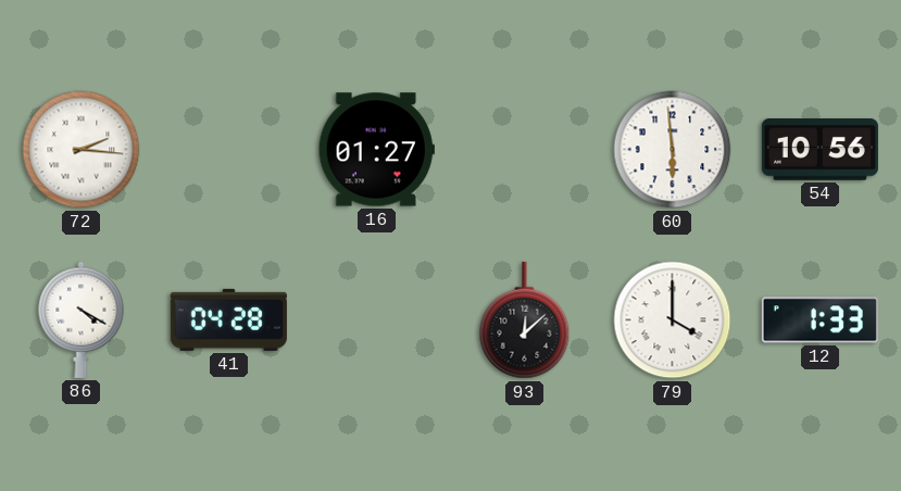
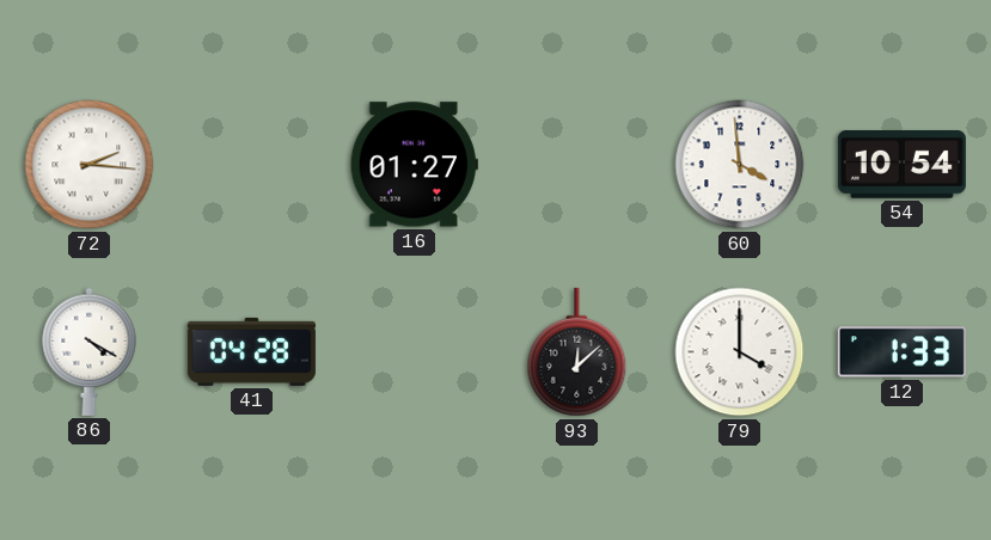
60: 5:59 -> 3:59
54: 10:56 -> 10:54
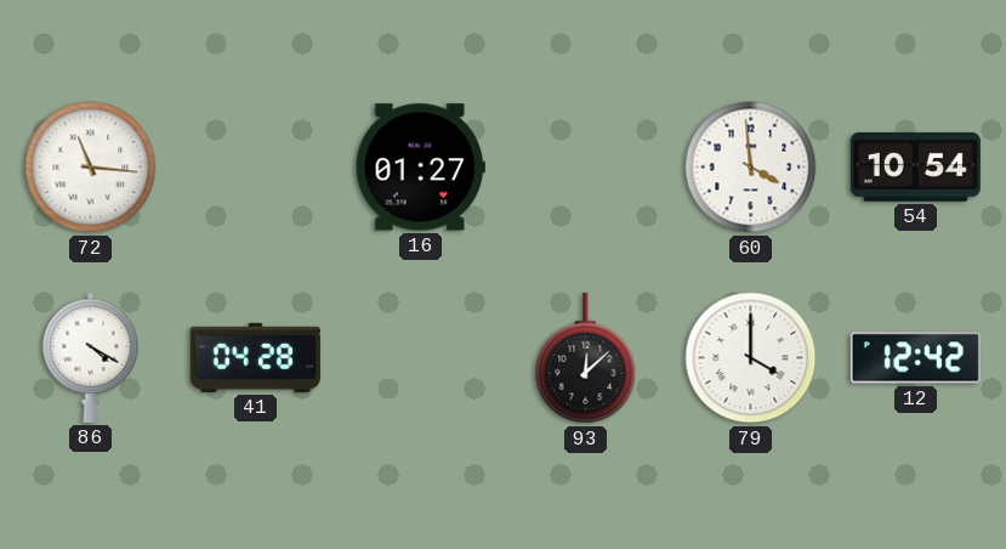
72: 2:16 -> 11:16
12: 1:33 -> 12:42
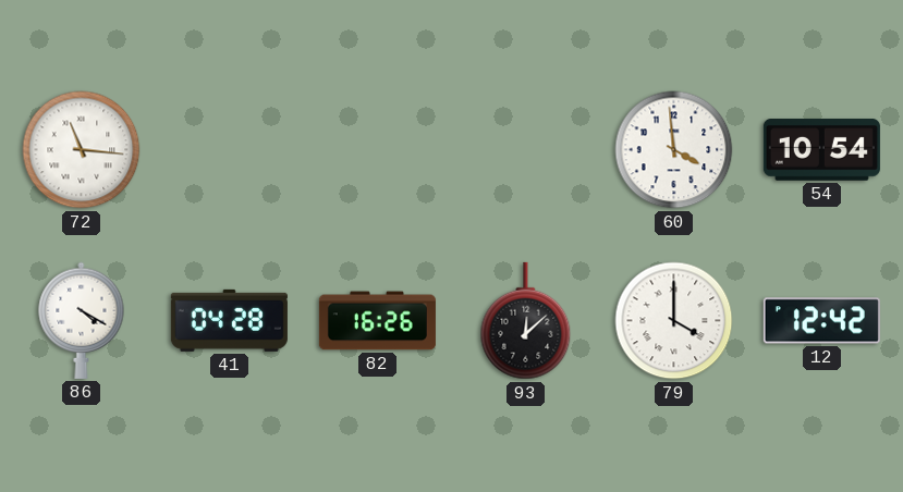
16: 01:27 -> none
82: none -> 16:26
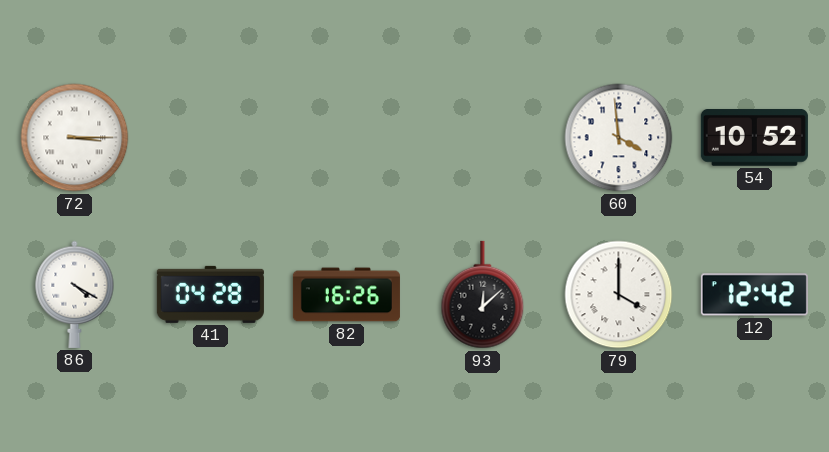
72: 11:16 -> 3:15
54: 10:54 -> 10:52
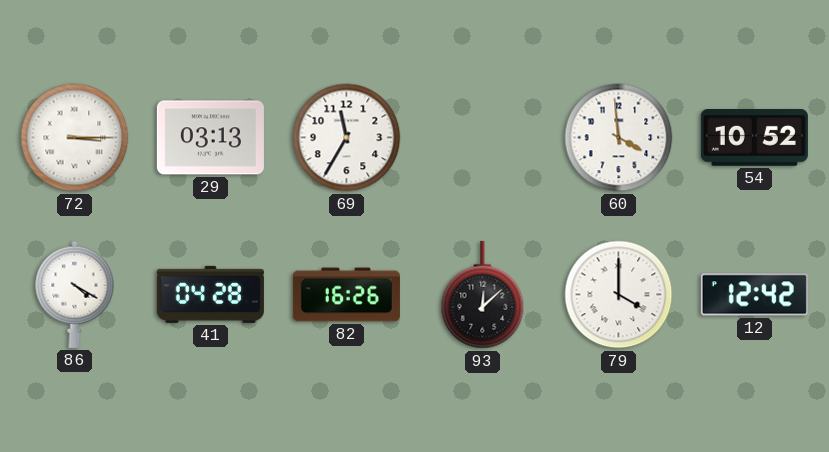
29: none -> 03:13
69: none -> 11:35
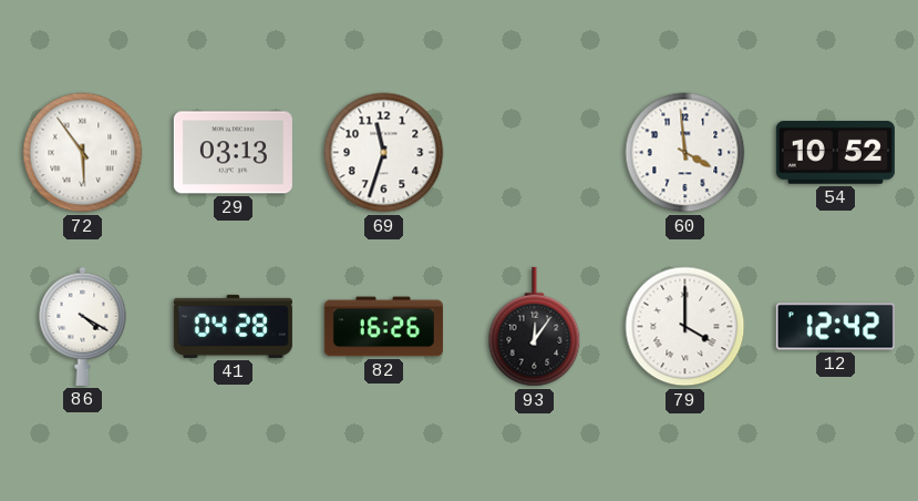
72: 3:15 -> 5:54
69: 11:35 -> 11:33
93: 12:08 -> 12:06
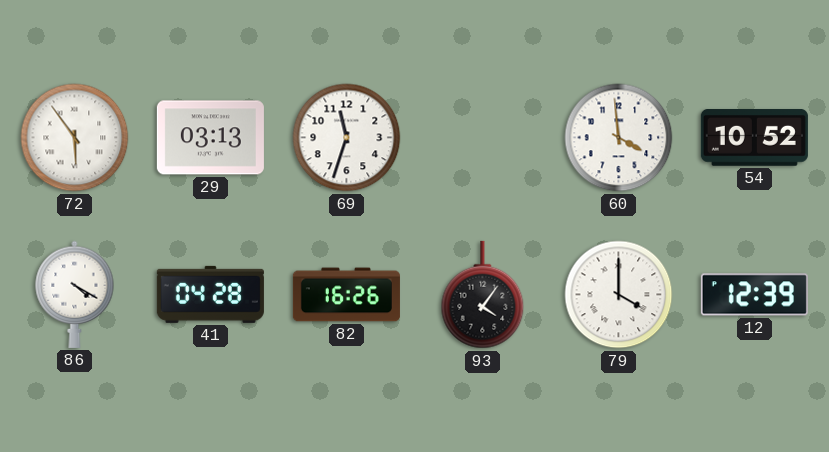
93: 12:06 -> 4:06
12: 12:42 -> 12:39
